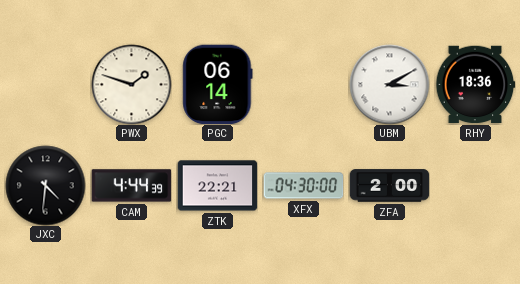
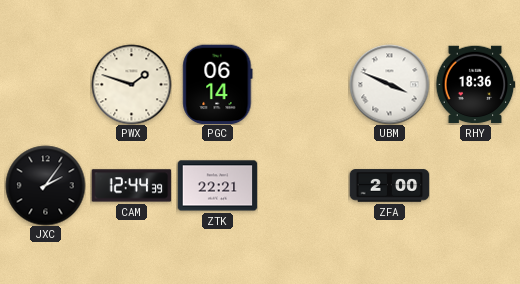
UBM: 3:10 -> 3:49
JXC: 4:31 -> 2:06
CAM: 4:44 -> 12:44
XFX: 04:30 -> none
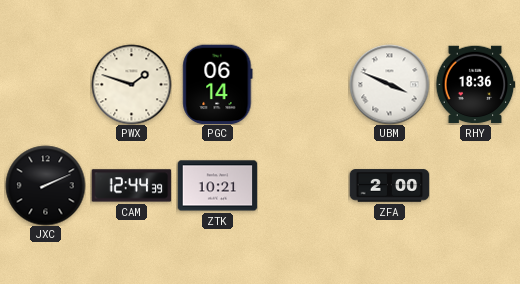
JXC: 2:06 -> 2:11
ZTK: 22:21 -> 10:21
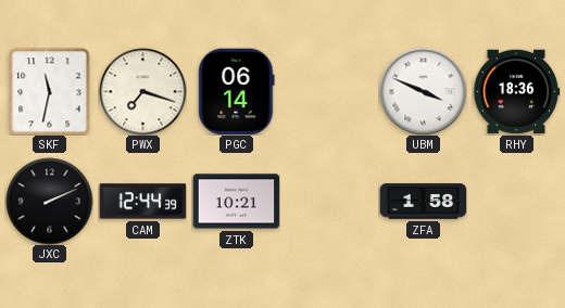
SKF: none -> 11:32
PWX: 1:48 -> 7:18
ZFA: 2:00 -> 1:58
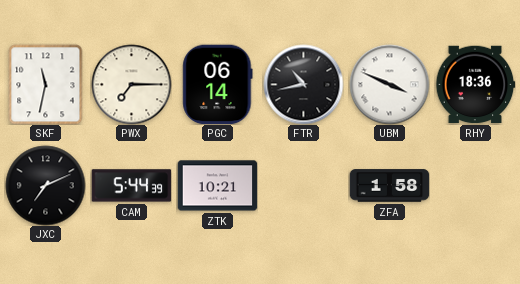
PWX: 7:18 -> 7:15
FTR: none -> 10:43
JXC: 2:11 -> 7:11
CAM: 12:44 -> 5:44
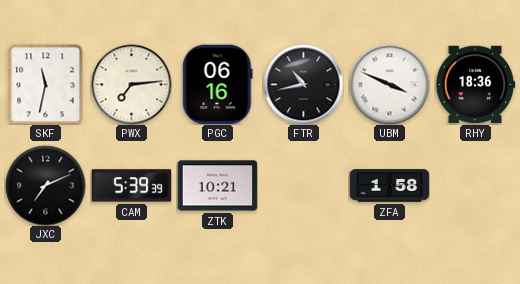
PWX: 7:15 -> 7:14
PGC: 06:14 -> 06:16
CAM: 5:44 -> 5:39
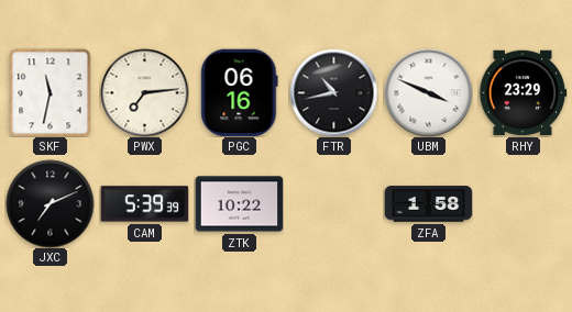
RHY: 18:36 -> 23:29
ZTK: 10:21 -> 10:22
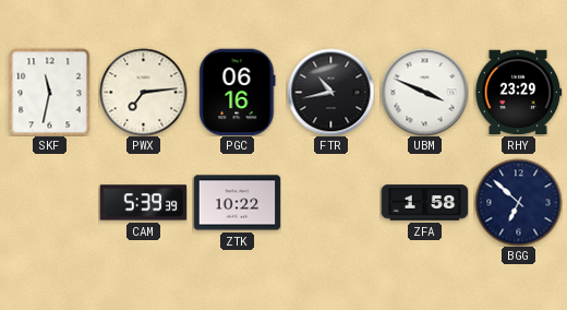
JXC: 7:11 -> none
BGG: none -> 6:52
